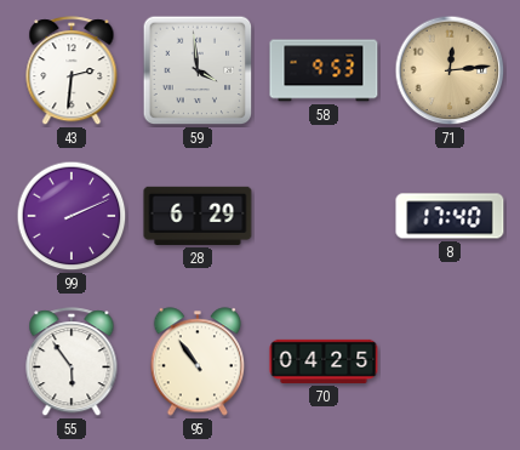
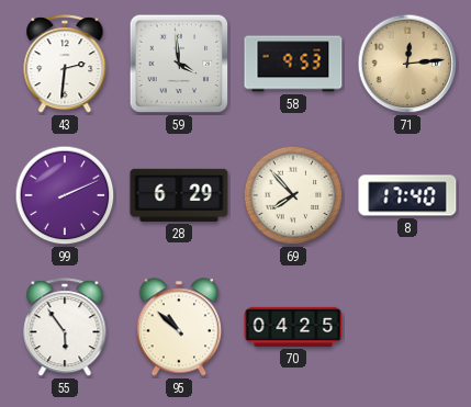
69: none -> 7:53
95: 10:54 -> 10:52
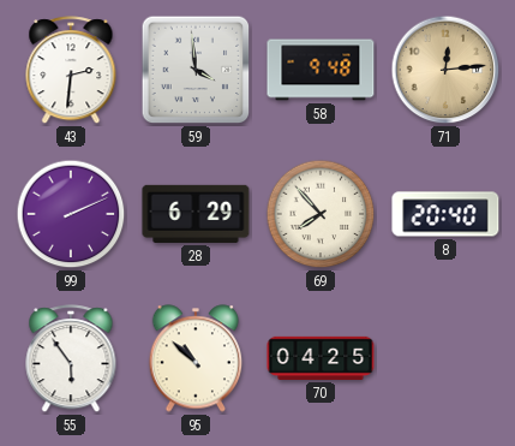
58: 9:53 -> 9:48
8: 17:40 -> 20:40
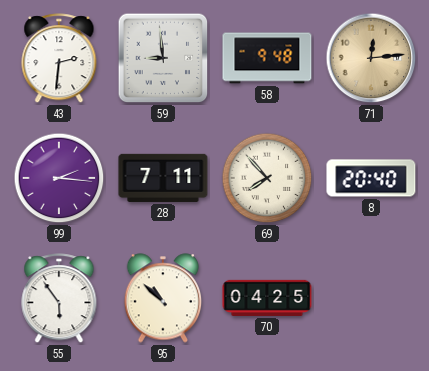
59: 3:59 -> 8:59
99: 2:11 -> 2:16
28: 6:29 -> 7:11
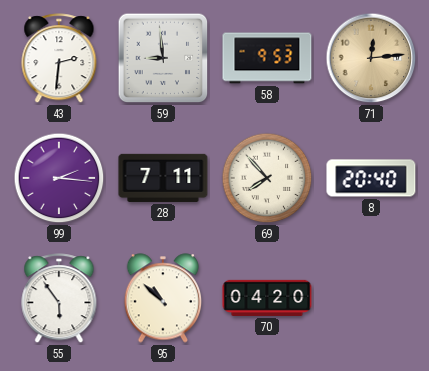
58: 9:48 -> 9:53
70: 04:25 -> 04:20
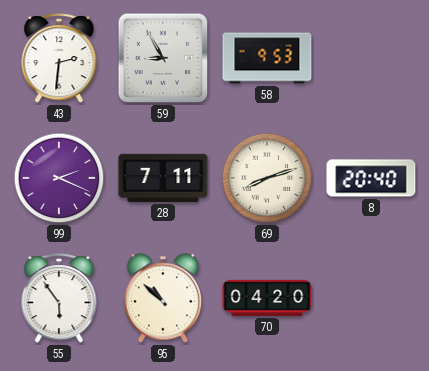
59: 8:59 -> 8:55
71: 12:14 -> none
99: 2:16 -> 2:19
69: 7:53 -> 8:12
